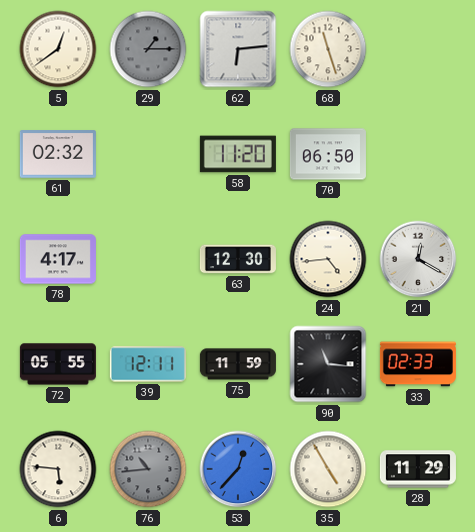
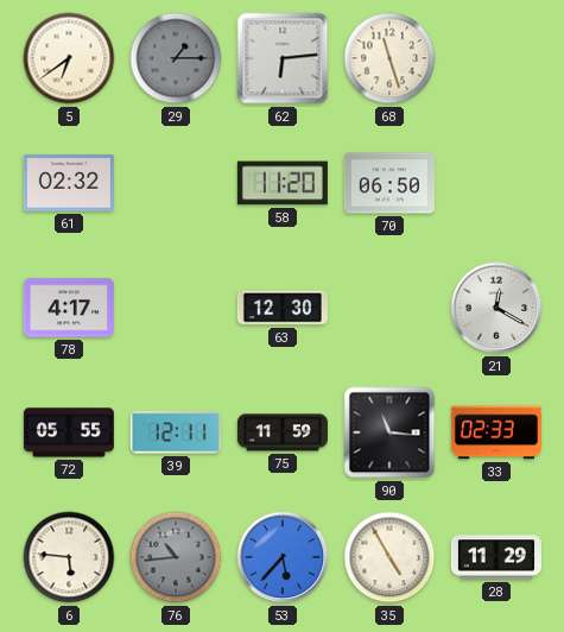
5: 12:39 -> 6:39
24: 4:44 -> none
53: 12:37 -> 5:37
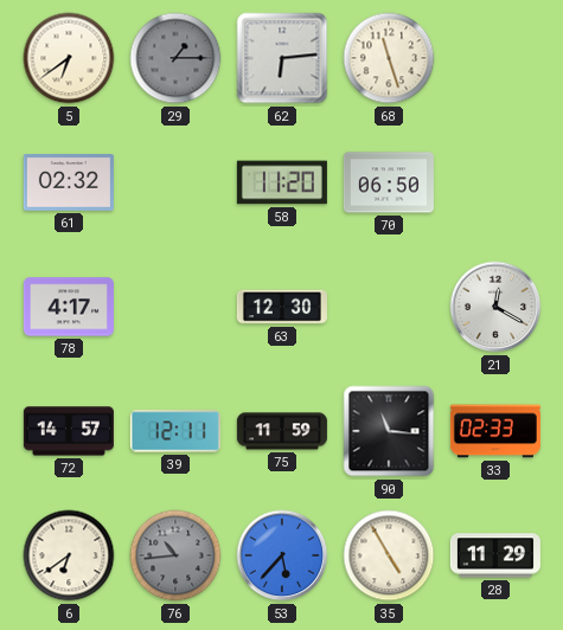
72: 05:55 -> 14:57
6: 5:46 -> 6:39
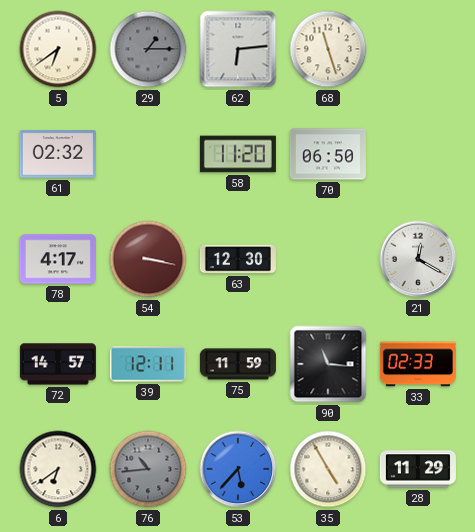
54: none -> 3:17
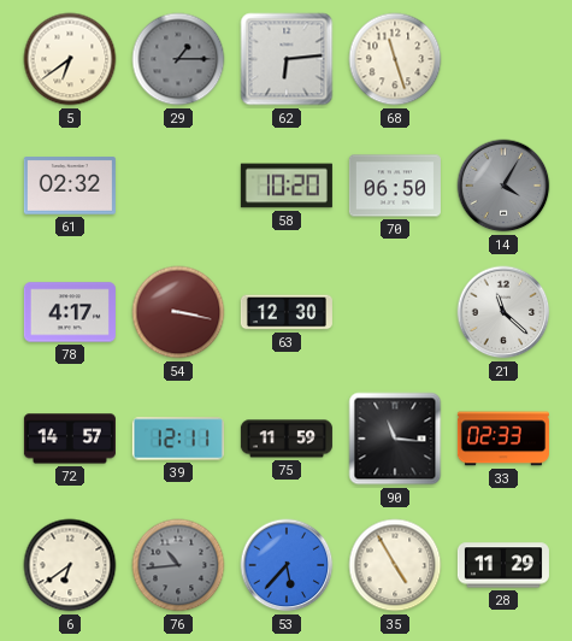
58: 11:20 -> 10:20
14: none -> 4:05
21: 12:20 -> 11:22
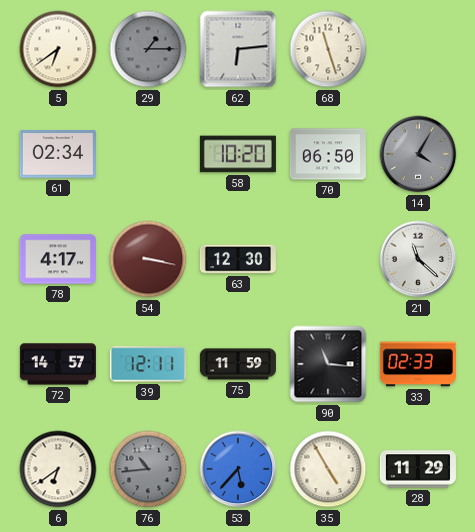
61: 02:32 -> 02:34
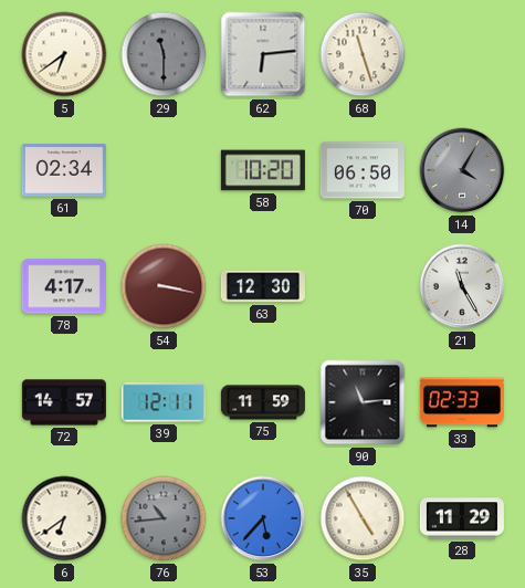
29: 1:15 -> 11:30
21: 11:22 -> 11:25
90: 11:16 -> 11:14
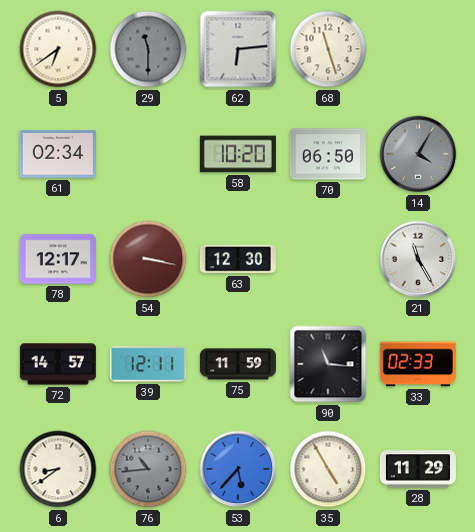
78: 4:17 -> 12:17
90: 11:14 -> 11:16
6: 6:39 -> 8:39
